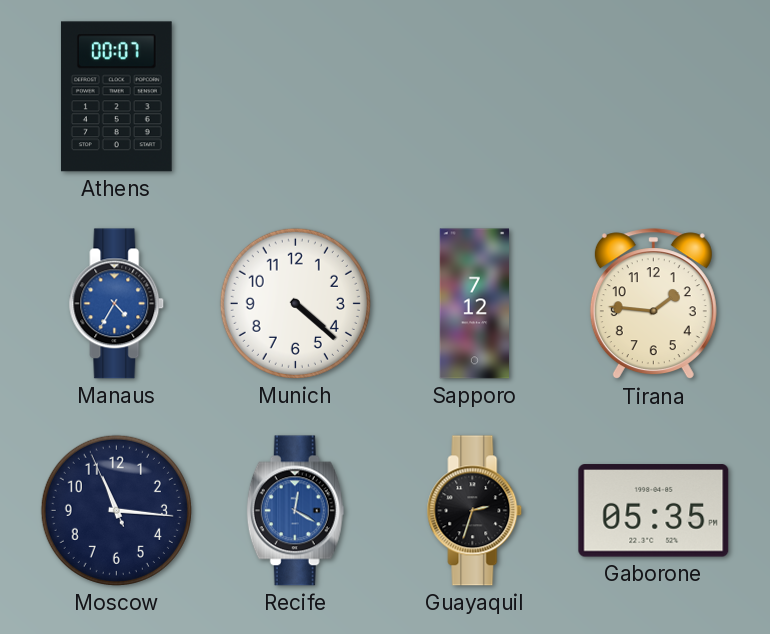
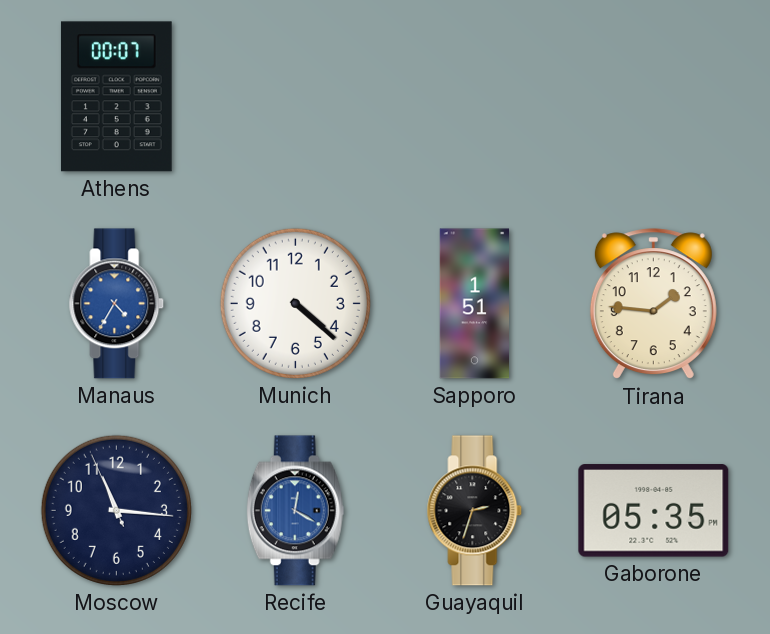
Sapporo: 7:12 -> 1:51
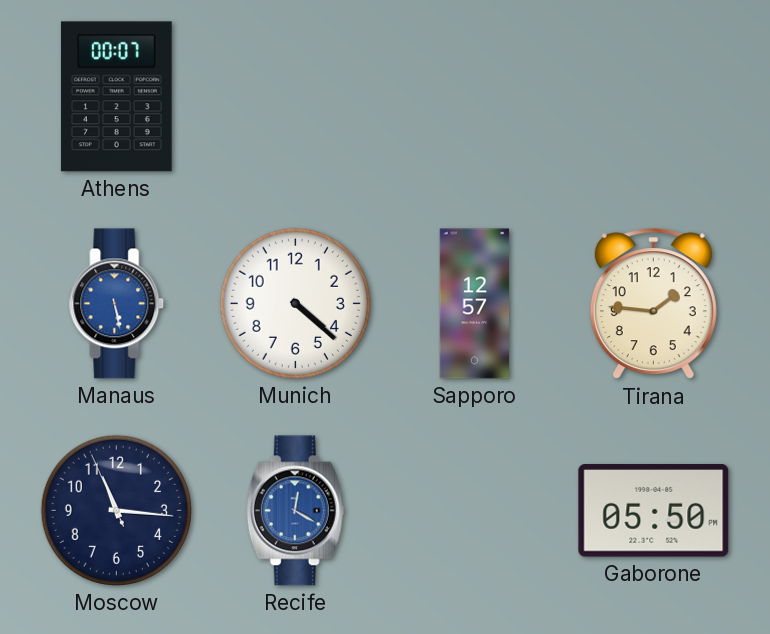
Manaus: 4:35 -> 5:28
Sapporo: 1:51 -> 12:57
Guayaquil: 2:33 -> none
Gaborone: 05:35 -> 05:50
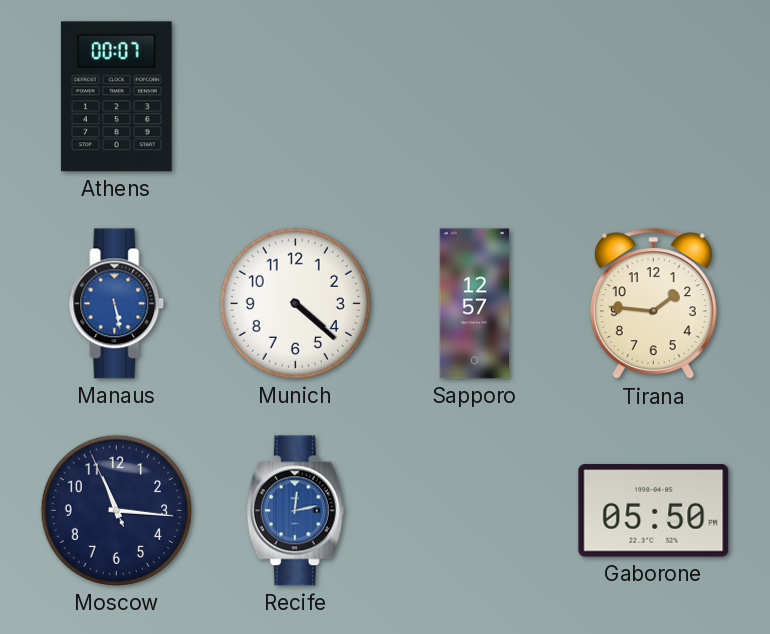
Recife: 12:20 -> 12:13
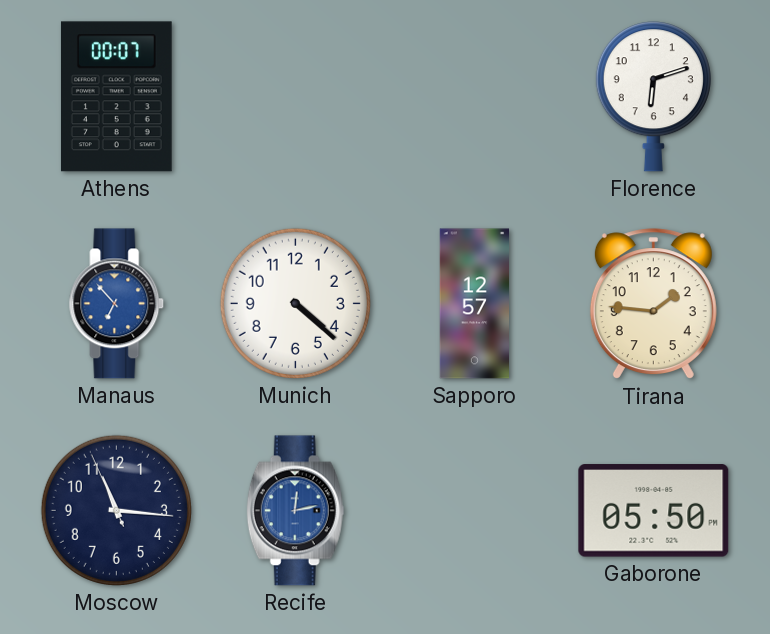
Florence: none -> 6:12
Manaus: 5:28 -> 6:53
